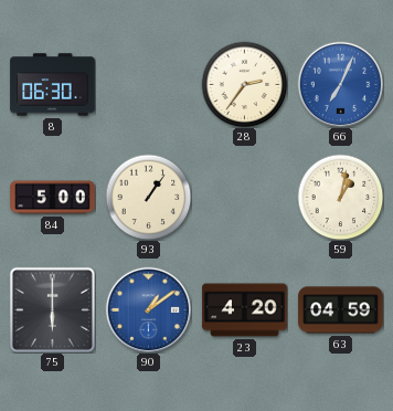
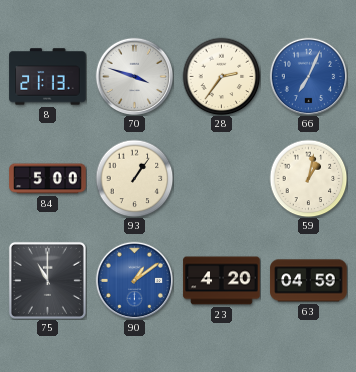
8: 06:30 -> 21:13
70: none -> 3:48
75: 6:00 -> 11:00
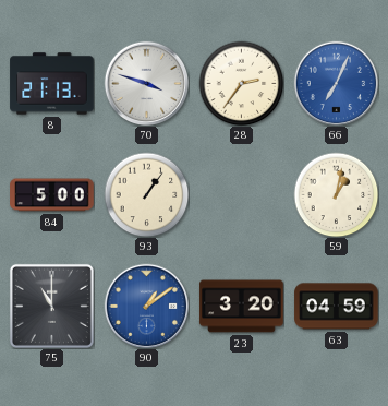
23: 4:20 -> 3:20
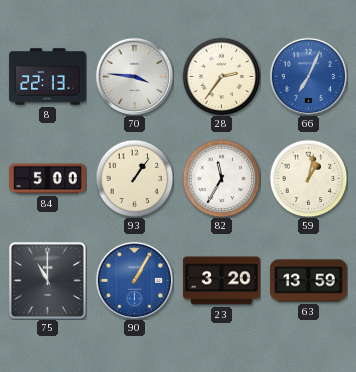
8: 21:13 -> 22:13
70: 3:48 -> 3:46
82: none -> 11:35
90: 1:09 -> 1:05
63: 04:59 -> 13:59
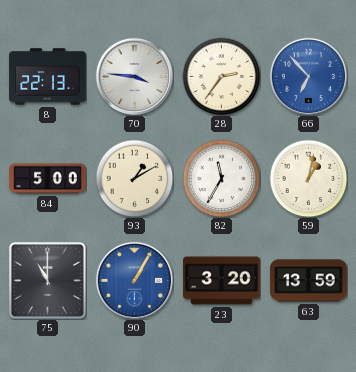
66: 7:04 -> 6:53
93: 1:06 -> 1:10
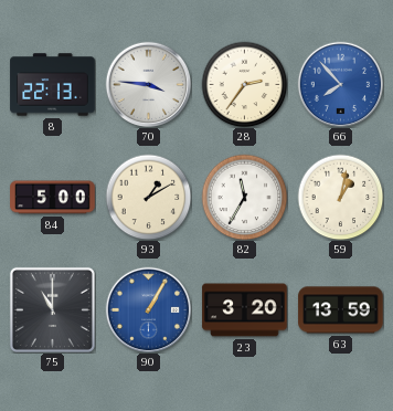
66: 6:53 -> 7:53
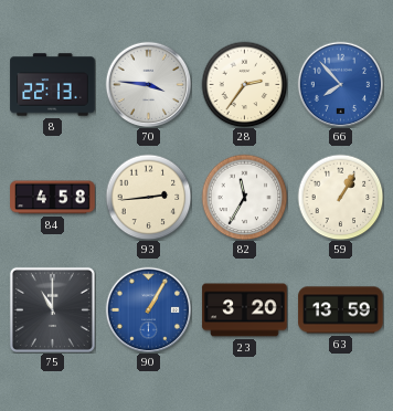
84: 5:00 -> 4:58
93: 1:10 -> 2:44
59: 1:02 -> 1:05
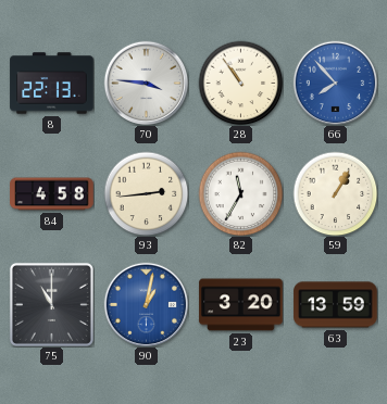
28: 2:36 -> 10:54
90: 1:05 -> 1:02
